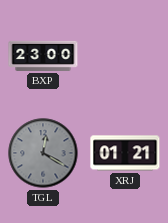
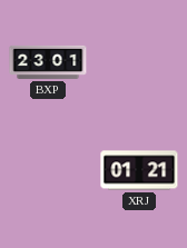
BXP: 23:00 -> 23:01
TGL: 12:20 -> none
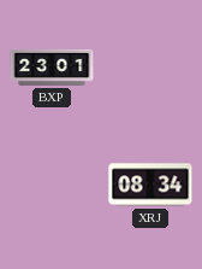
XRJ: 01:21 -> 08:34
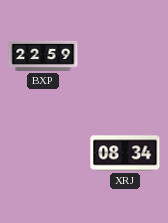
BXP: 23:01 -> 22:59
